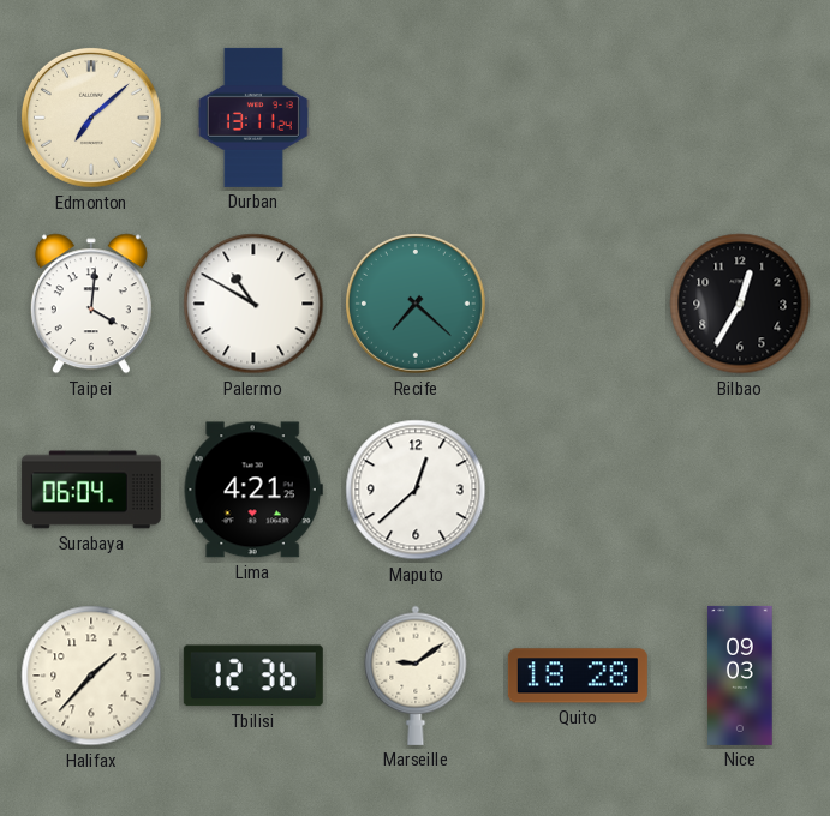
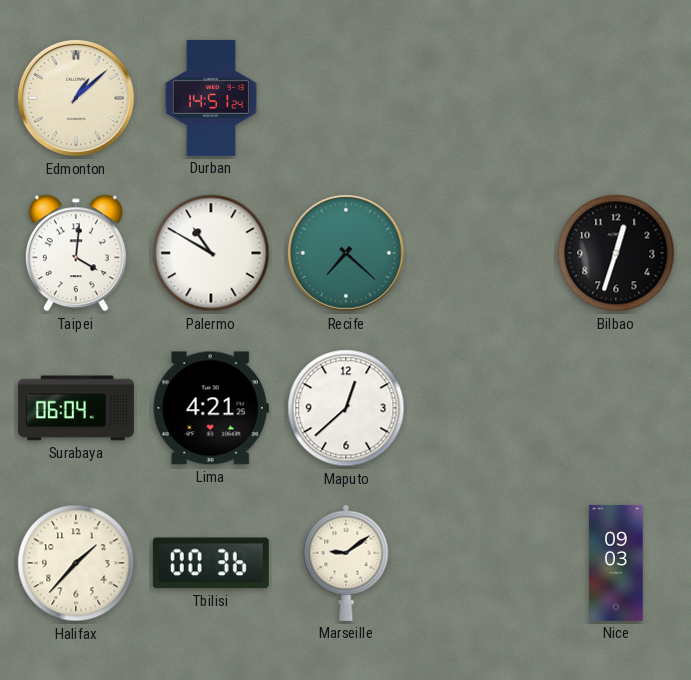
Edmonton: 7:08 -> 1:08
Durban: 13:11 -> 14:51
Bilbao: 12:35 -> 12:33
Tbilisi: 12:36 -> 00:36
Quito: 18:28 -> none
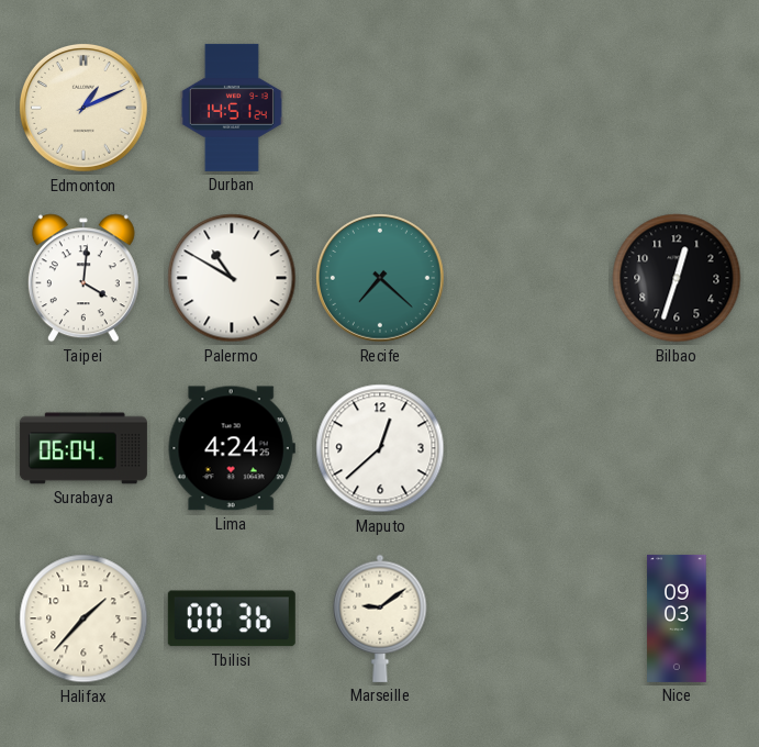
Edmonton: 1:08 -> 1:11
Lima: 4:21 -> 4:24
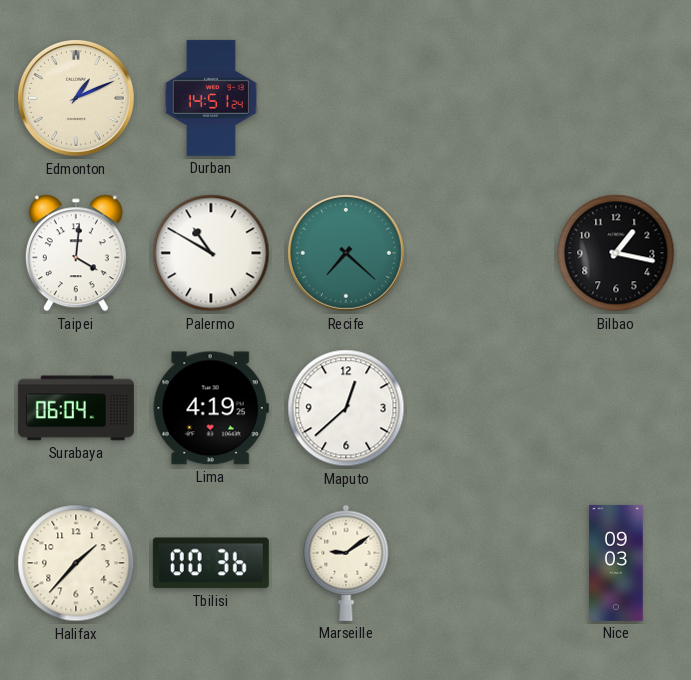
Bilbao: 12:33 -> 1:17
Lima: 4:24 -> 4:19
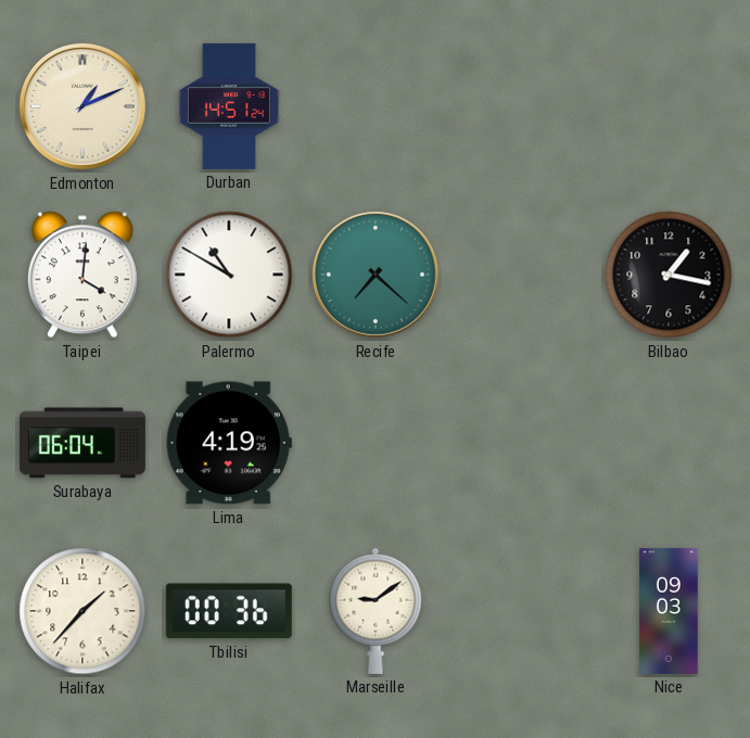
Maputo: 12:38 -> none
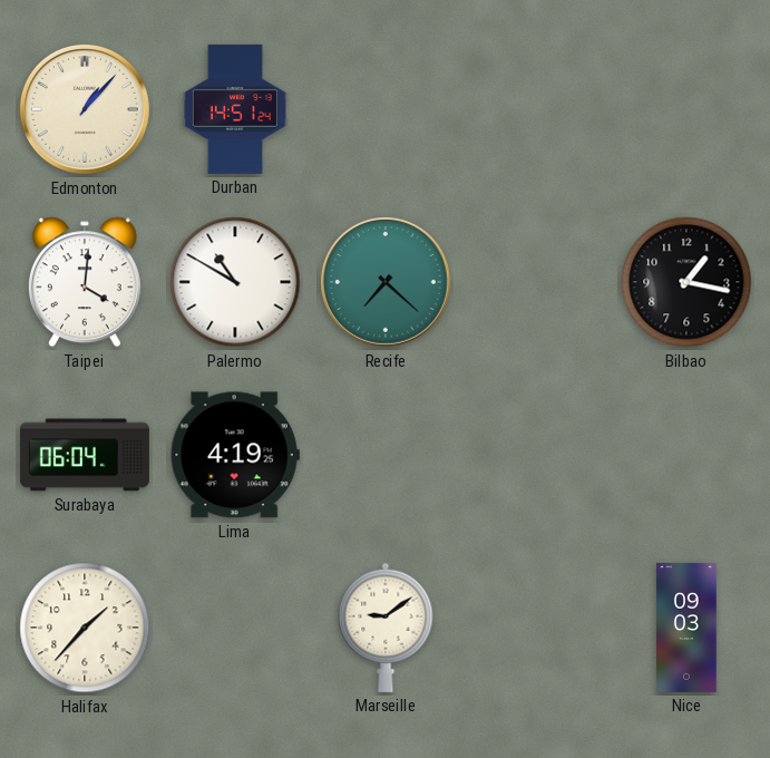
Edmonton: 1:11 -> 1:07
Tbilisi: 00:36 -> none
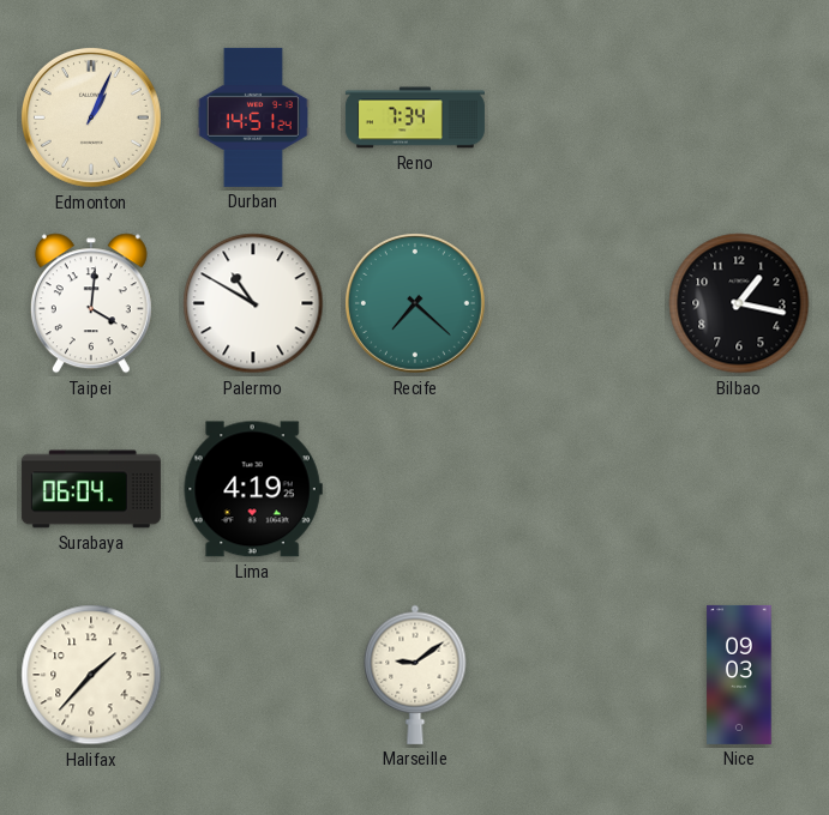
Edmonton: 1:07 -> 1:04
Reno: none -> 7:34
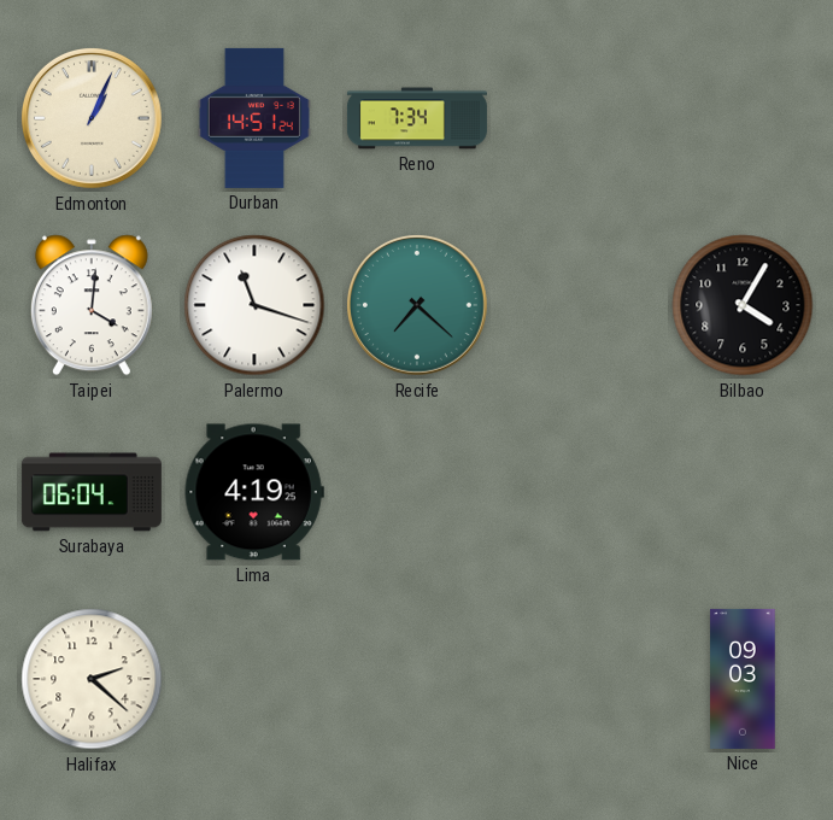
Palermo: 10:50 -> 11:18
Bilbao: 1:17 -> 4:05
Halifax: 1:37 -> 2:22
Marseille: 9:09 -> none
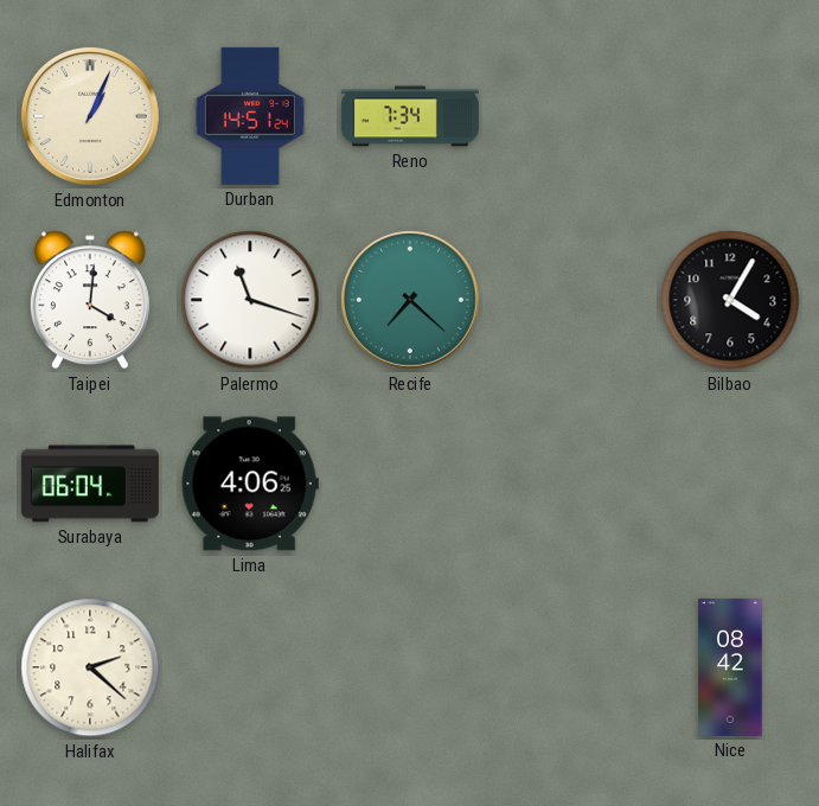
Lima: 4:19 -> 4:06
Nice: 09:03 -> 08:42
